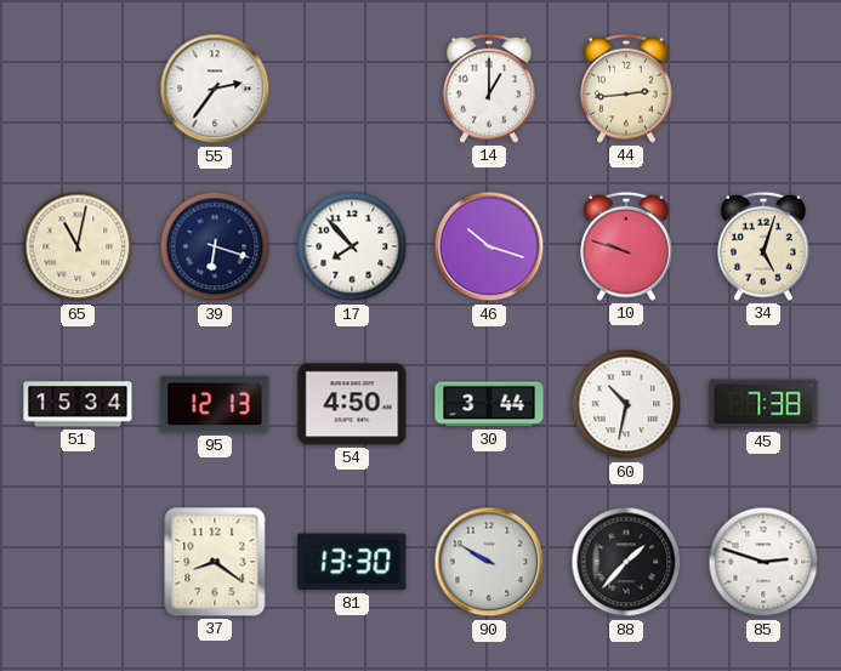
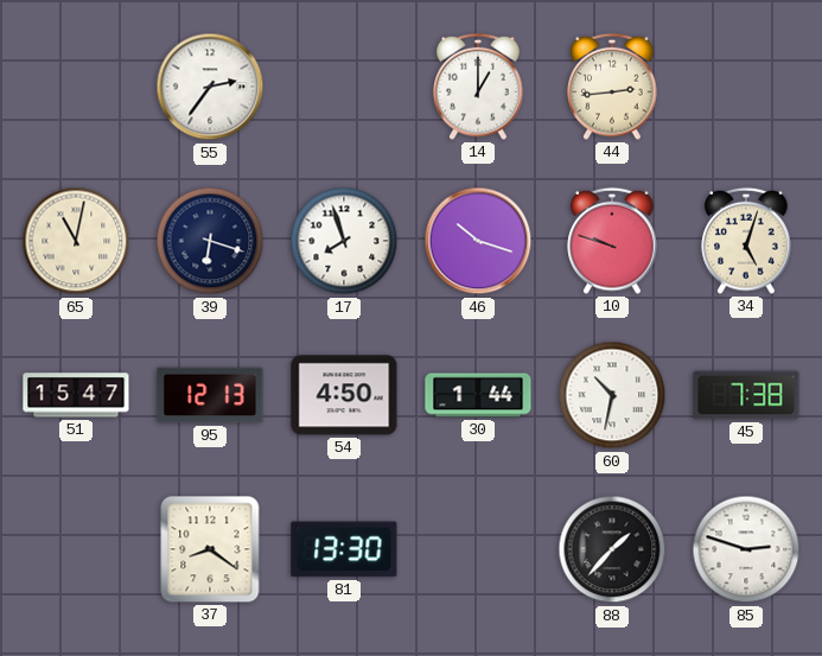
17: 7:53 -> 7:57
51: 15:34 -> 15:47
30: 3:44 -> 1:44
90: 9:50 -> none
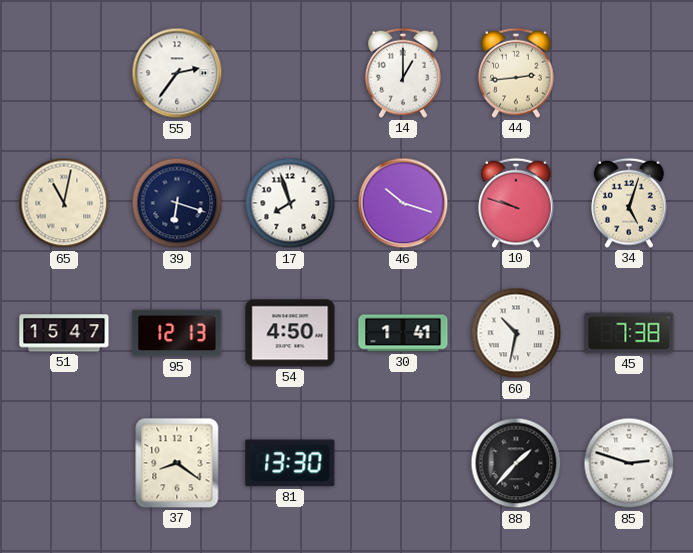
30: 1:44 -> 1:41
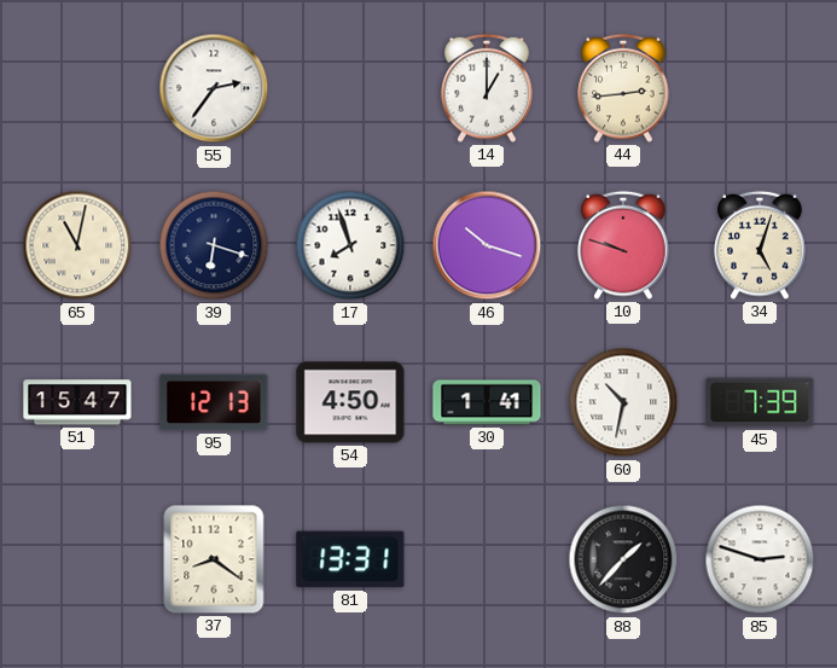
45: 7:38 -> 7:39
81: 13:30 -> 13:31
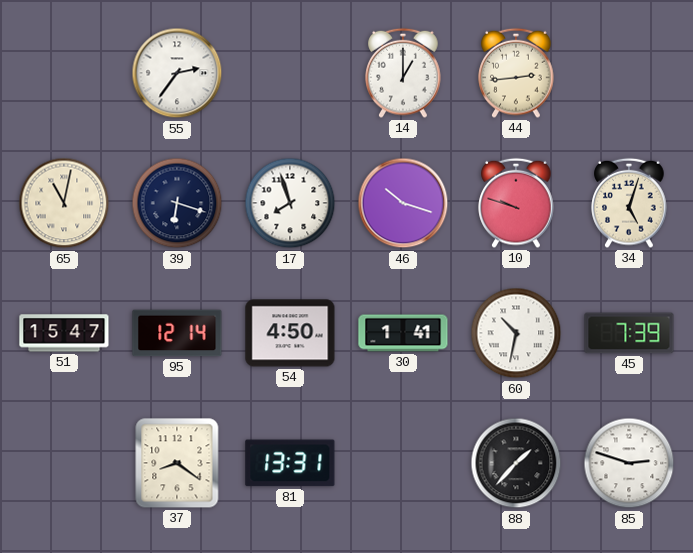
95: 12:13 -> 12:14
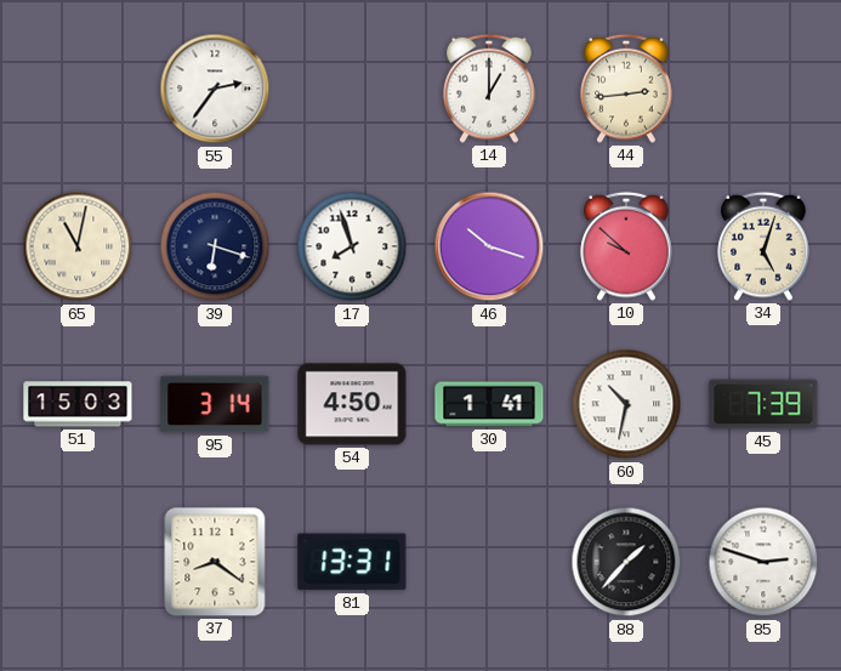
10: 9:48 -> 9:52
51: 15:47 -> 15:03
95: 12:14 -> 3:14
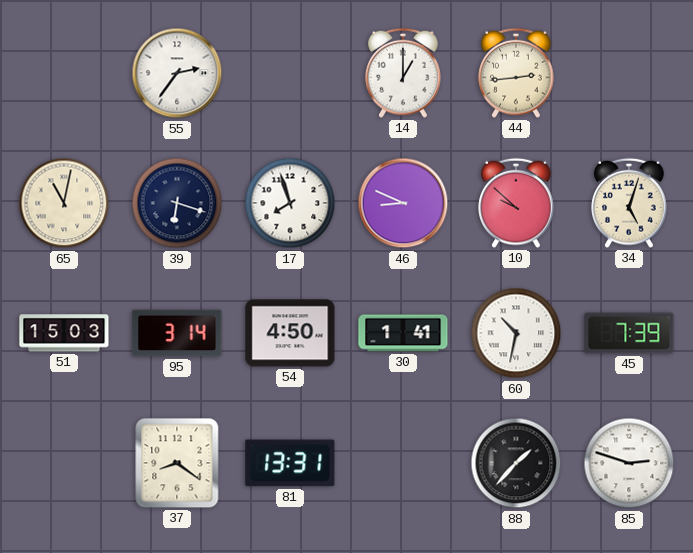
46: 10:18 -> 8:49
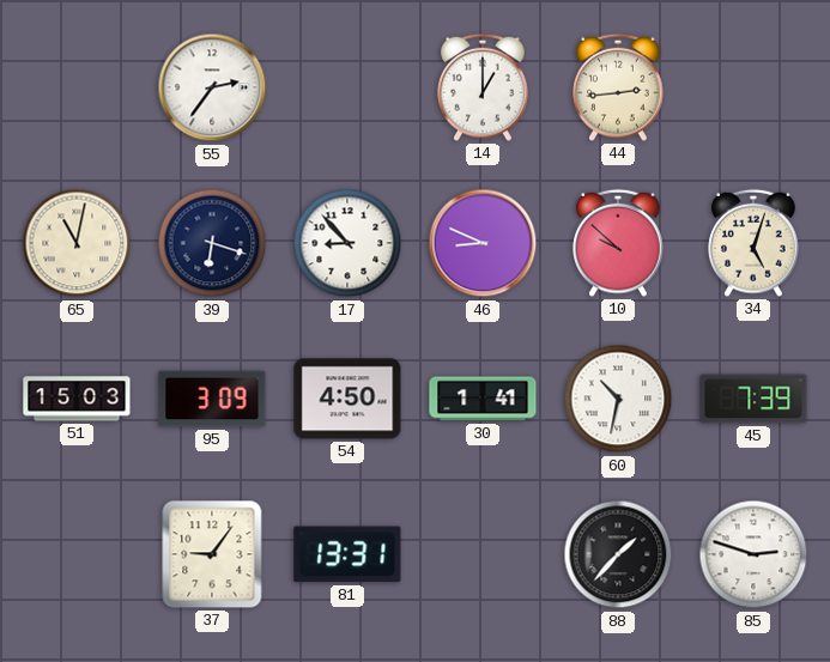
17: 7:57 -> 8:53
95: 3:14 -> 3:09
37: 8:21 -> 9:06
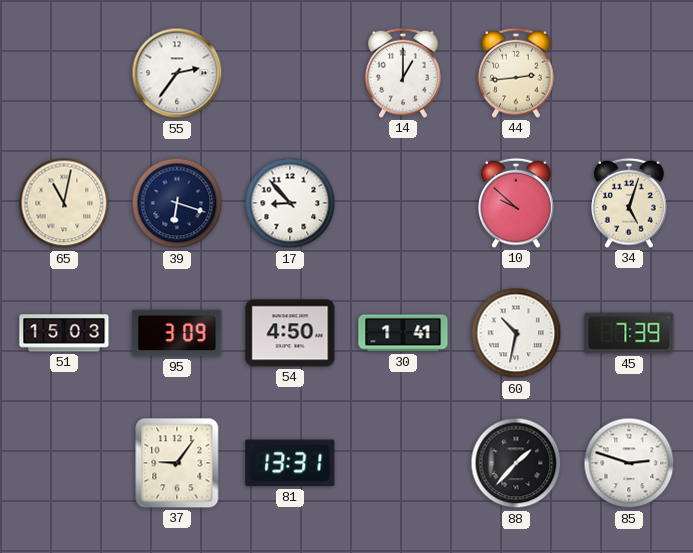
46: 8:49 -> none
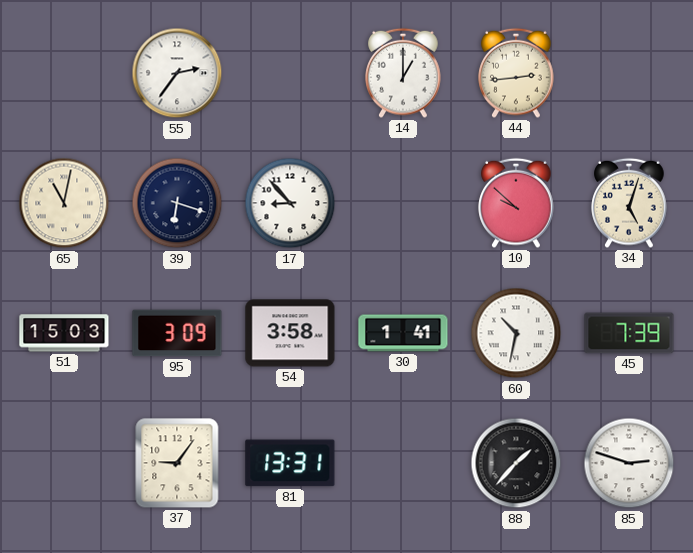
54: 4:50 -> 3:58
